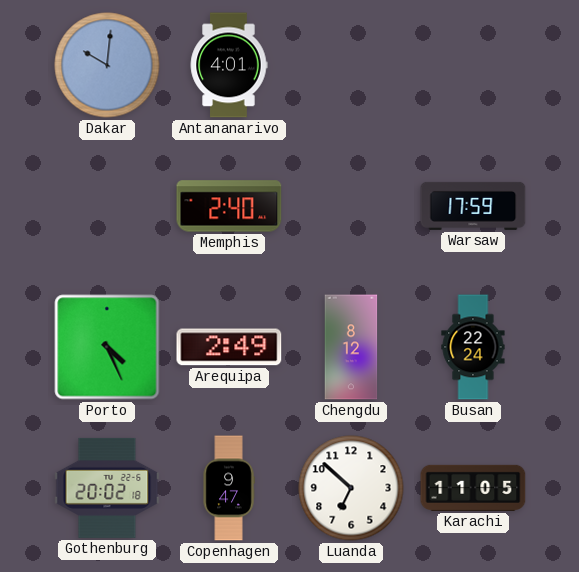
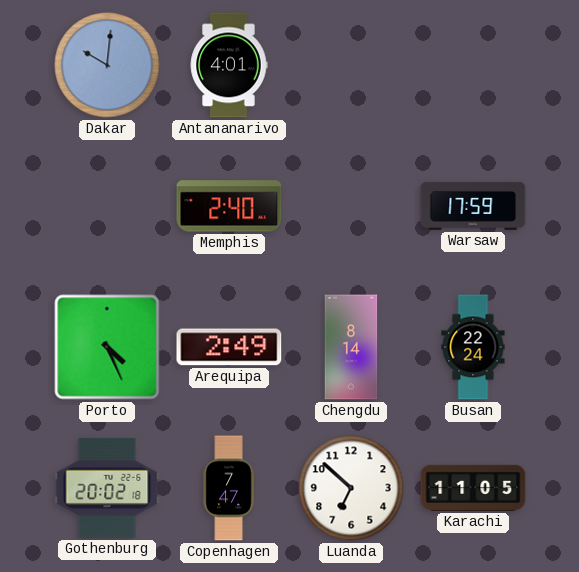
Chengdu: 8:12 -> 8:14
Copenhagen: 9:47 -> 7:47
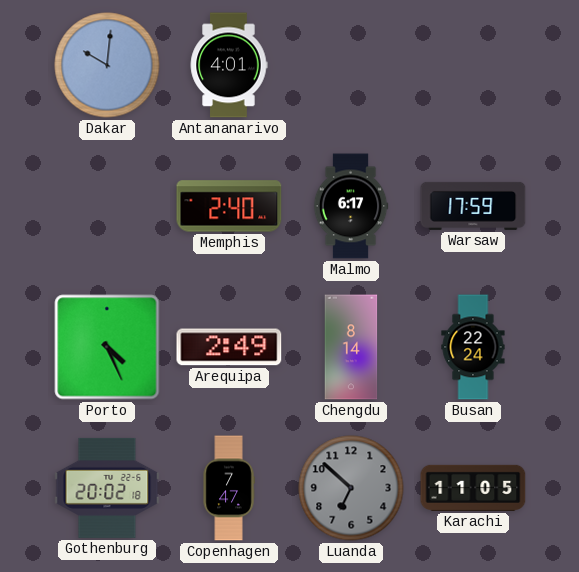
Malmo: none -> 6:17
Luanda dial: white -> grey
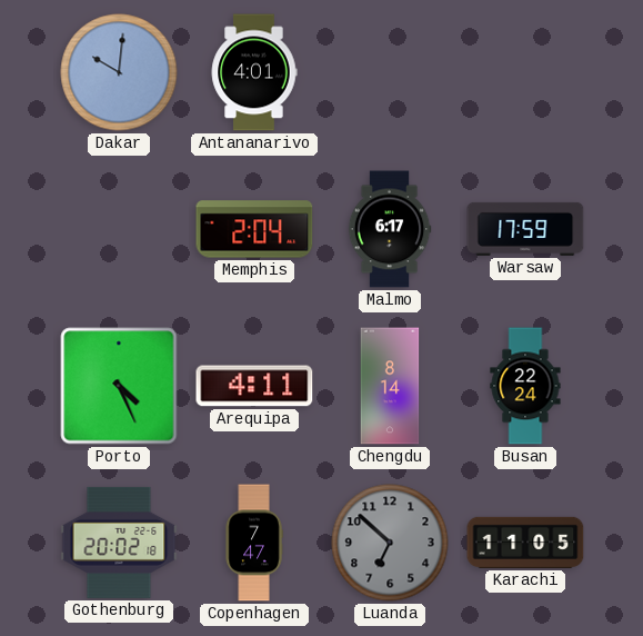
Memphis: 2:40 -> 2:04
Arequipa: 2:49 -> 4:11
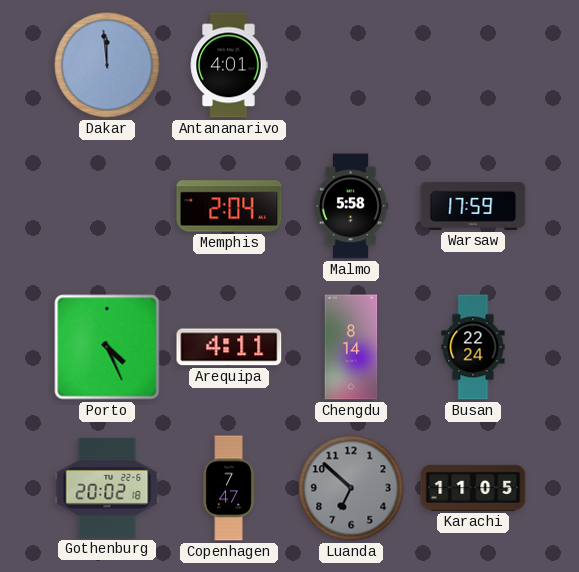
Dakar: 10:01 -> 11:59
Malmo: 6:17 -> 5:58
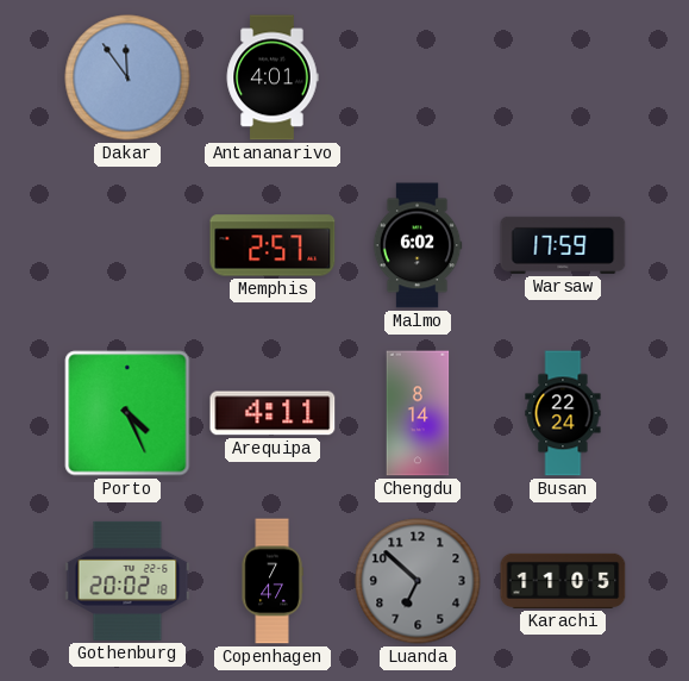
Dakar: 11:59 -> 11:54
Memphis: 2:04 -> 2:57
Malmo: 5:58 -> 6:02
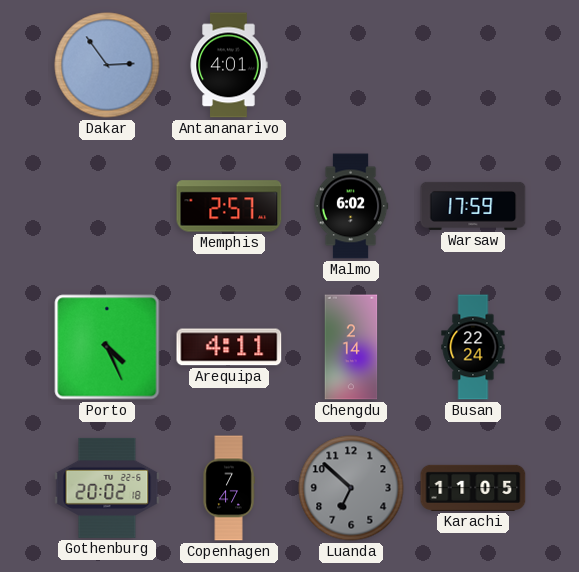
Dakar: 11:54 -> 2:54
Chengdu: 8:14 -> 2:14
